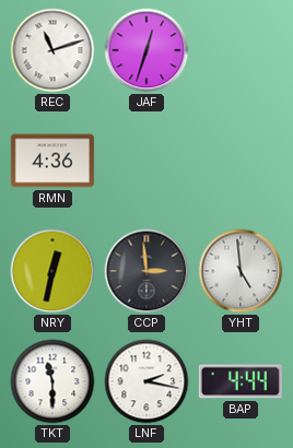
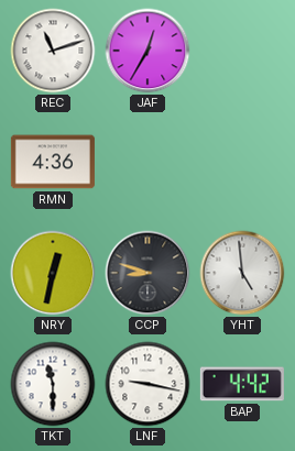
JAF: 12:33 -> 12:35
CCP: 2:59 -> 8:48
LNF: 2:17 -> 9:17
BAP: 4:44 -> 4:42
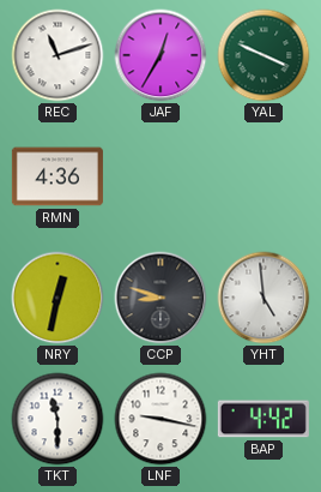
YAL: none -> 3:49
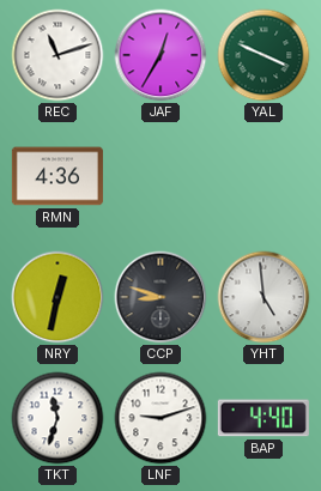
TKT: 11:30 -> 11:33
LNF: 9:17 -> 9:12
BAP: 4:42 -> 4:40
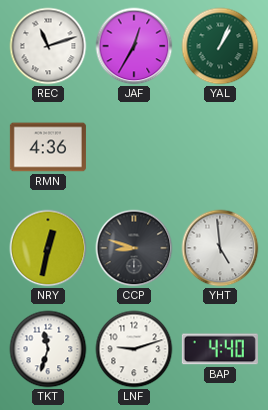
YAL: 3:49 -> 1:04
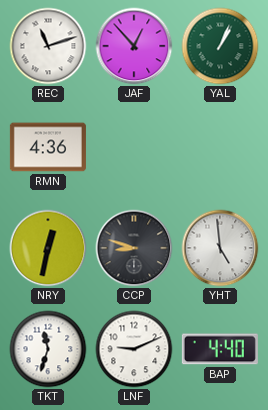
JAF: 12:35 -> 12:53
LNF: 9:12 -> 9:11
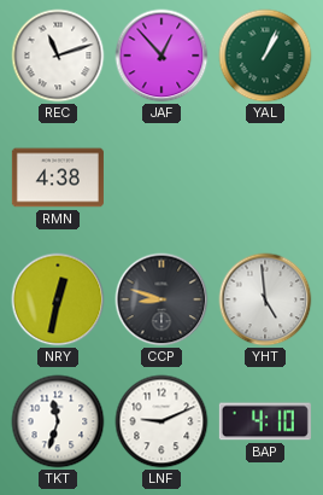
RMN: 4:36 -> 4:38
BAP: 4:40 -> 4:10
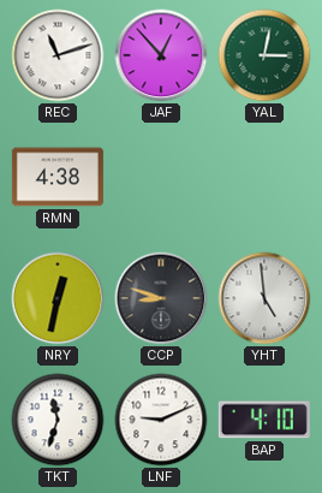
YAL: 1:04 -> 3:02
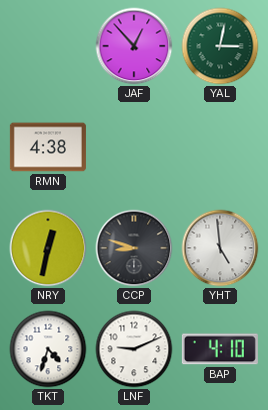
REC: 11:12 -> none
TKT: 11:33 -> 4:33
